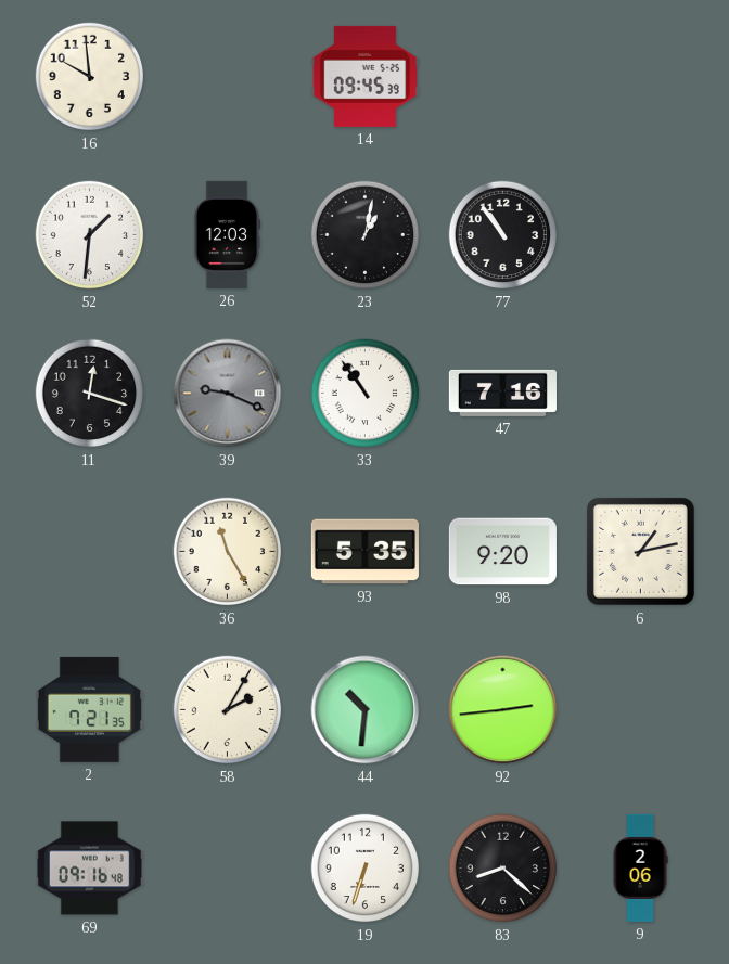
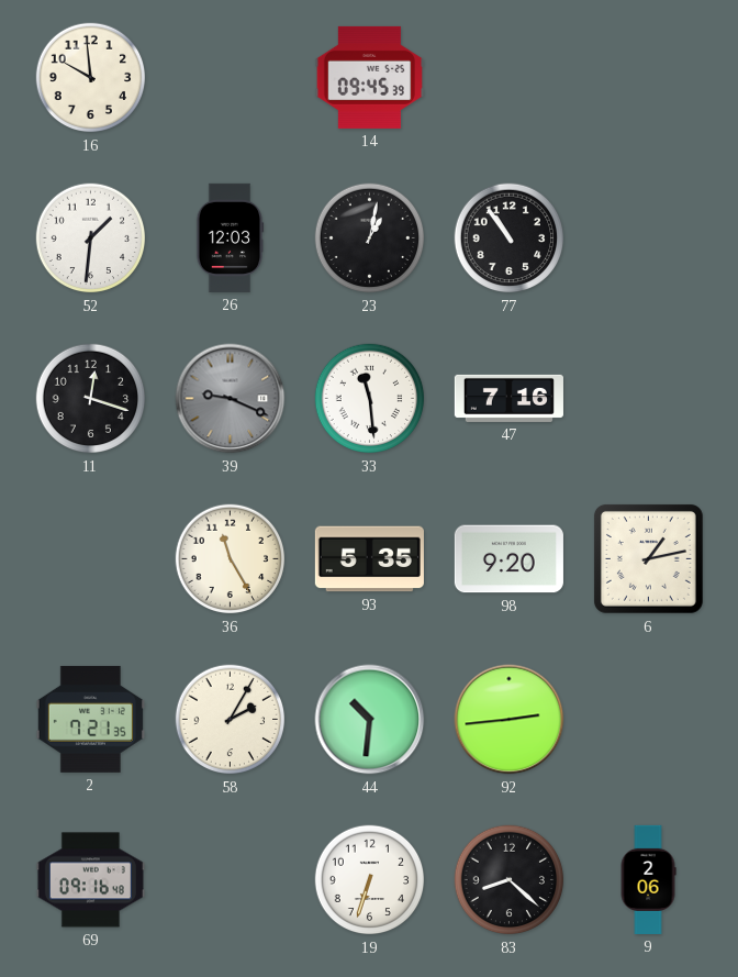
33: 10:54 -> 11:29
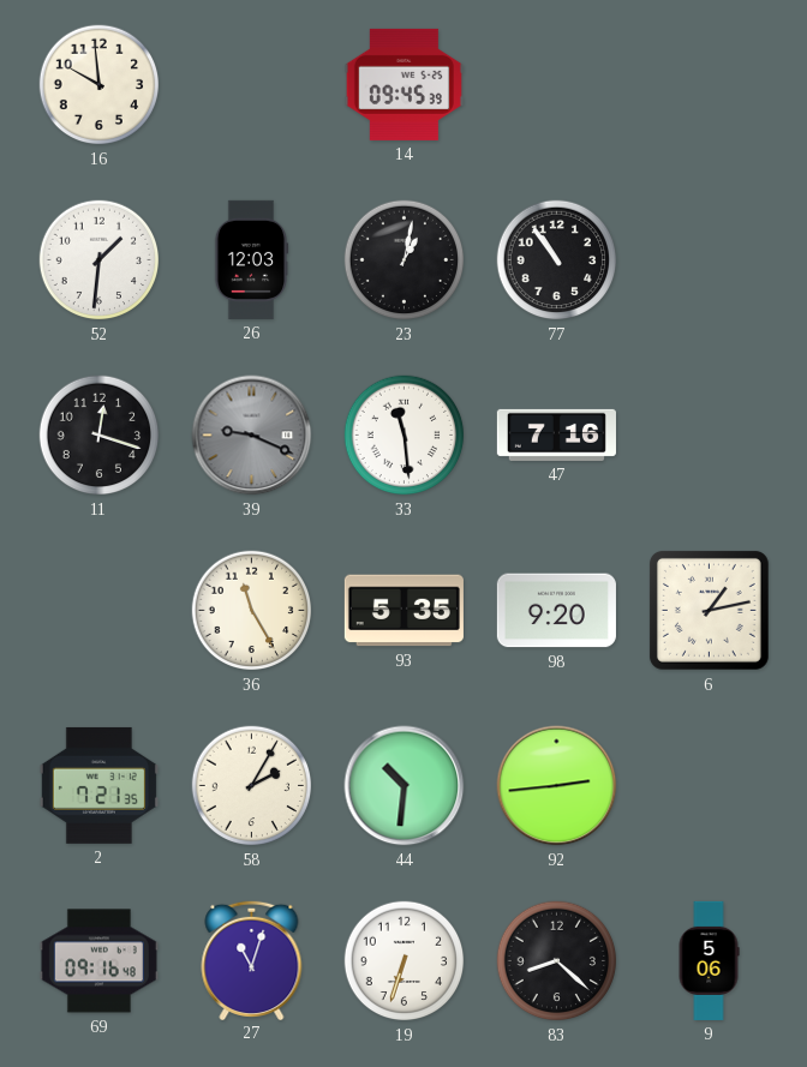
27: none -> 11:03
9: 2:06 -> 5:06
